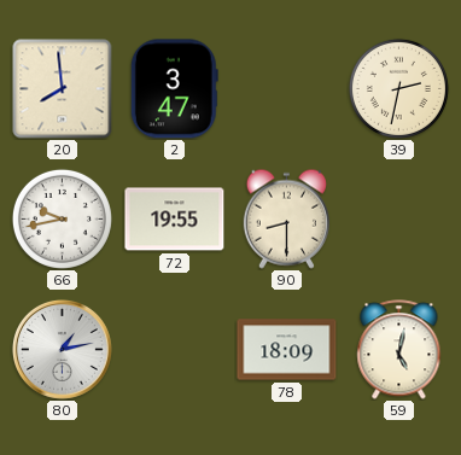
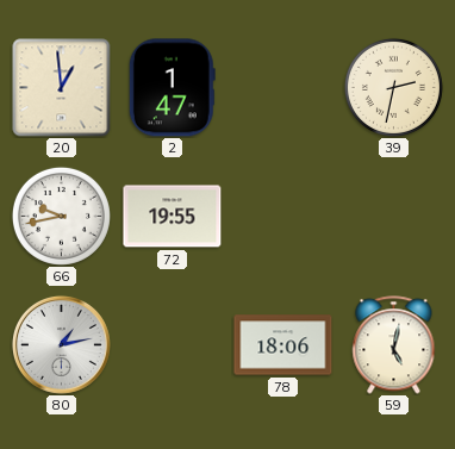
20: 7:59 -> 12:59
2: 3:47 -> 1:47
90: 8:30 -> none
78: 18:09 -> 18:06
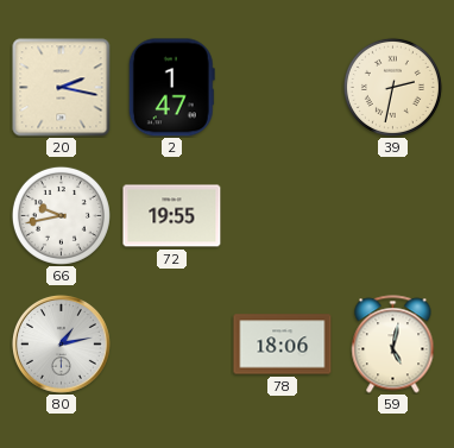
20: 12:59 -> 2:17
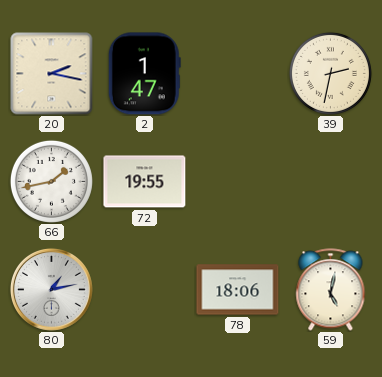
66: 9:43 -> 1:43
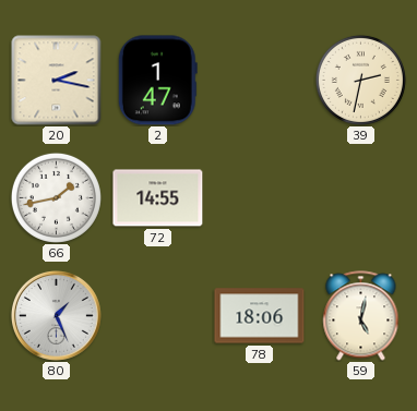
72: 19:55 -> 14:55
80: 1:13 -> 1:26
